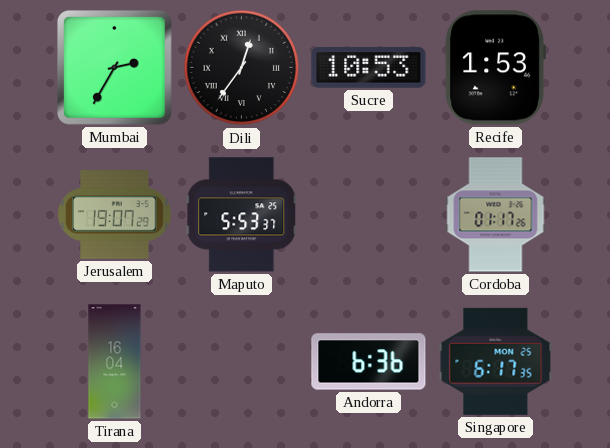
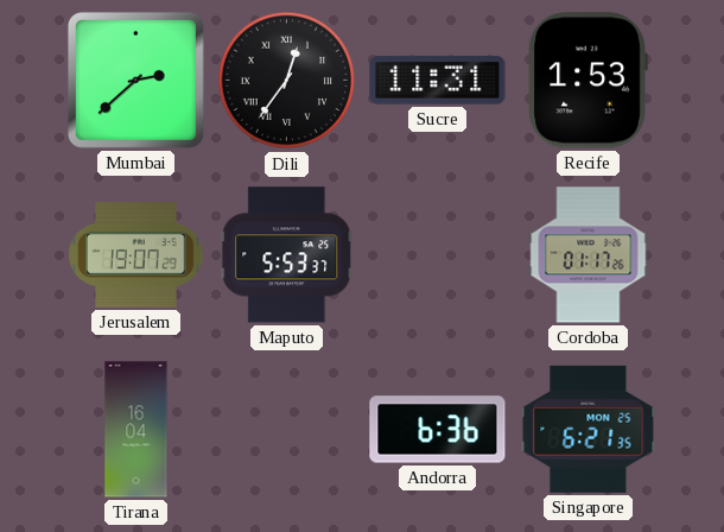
Mumbai: 2:35 -> 2:38
Sucre: 10:53 -> 11:31
Singapore: 6:17 -> 6:21
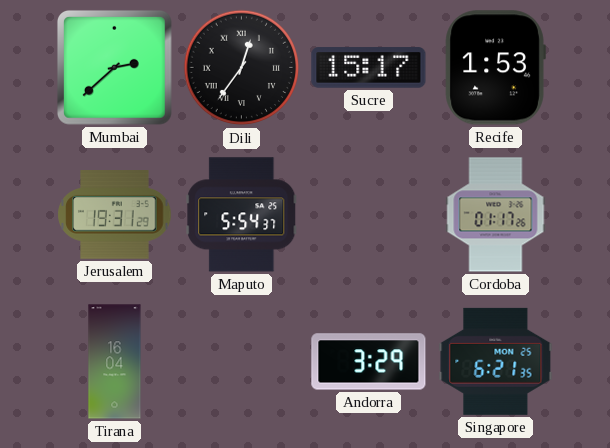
Sucre: 11:31 -> 15:17
Jerusalem: 19:07 -> 19:31
Maputo: 5:53 -> 5:54
Andorra: 6:36 -> 3:29
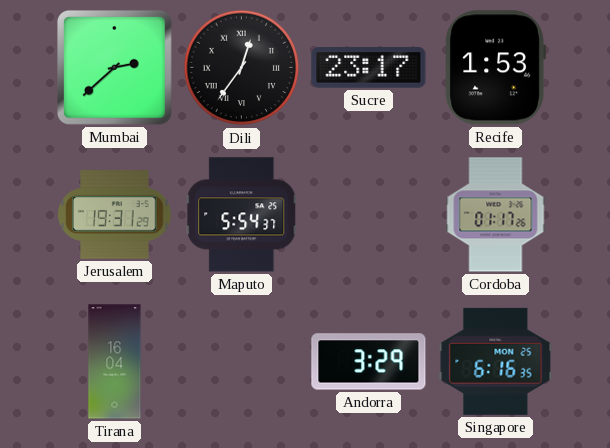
Sucre: 15:17 -> 23:17
Singapore: 6:21 -> 6:16
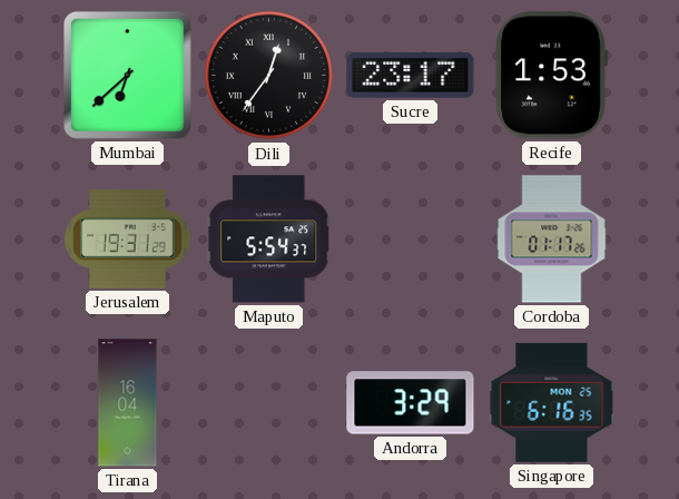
Mumbai: 2:38 -> 6:38
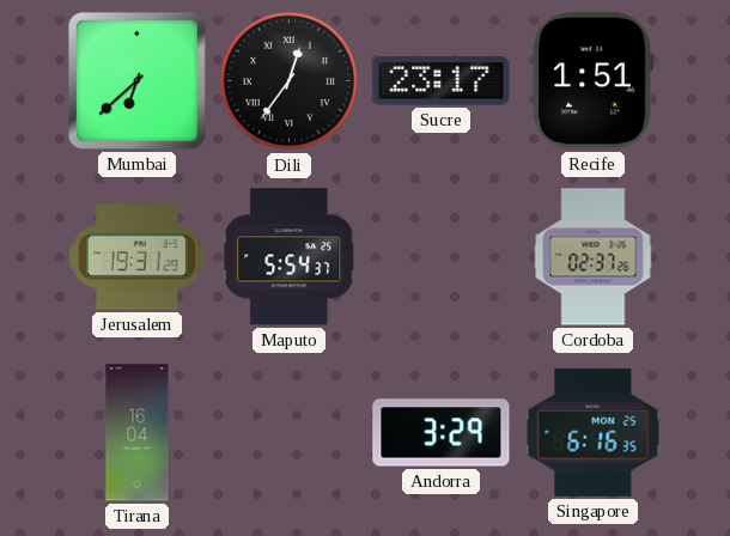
Recife: 1:53 -> 1:51
Cordoba: 01:17 -> 02:37
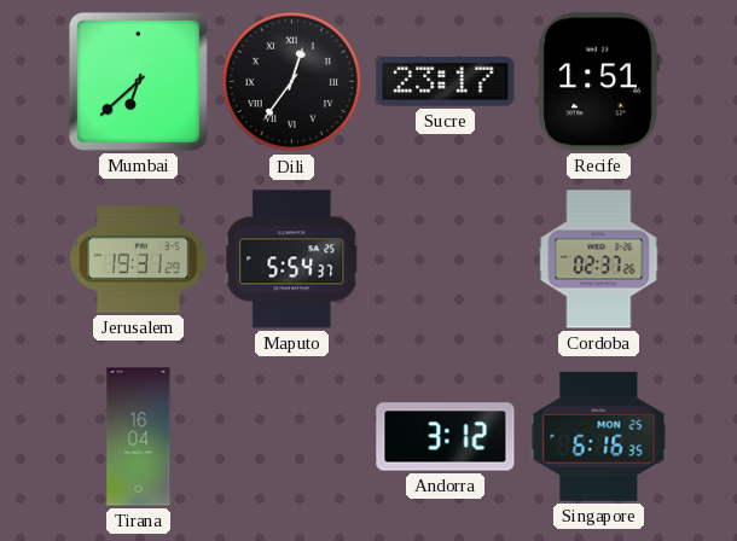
Andorra: 3:29 -> 3:12
